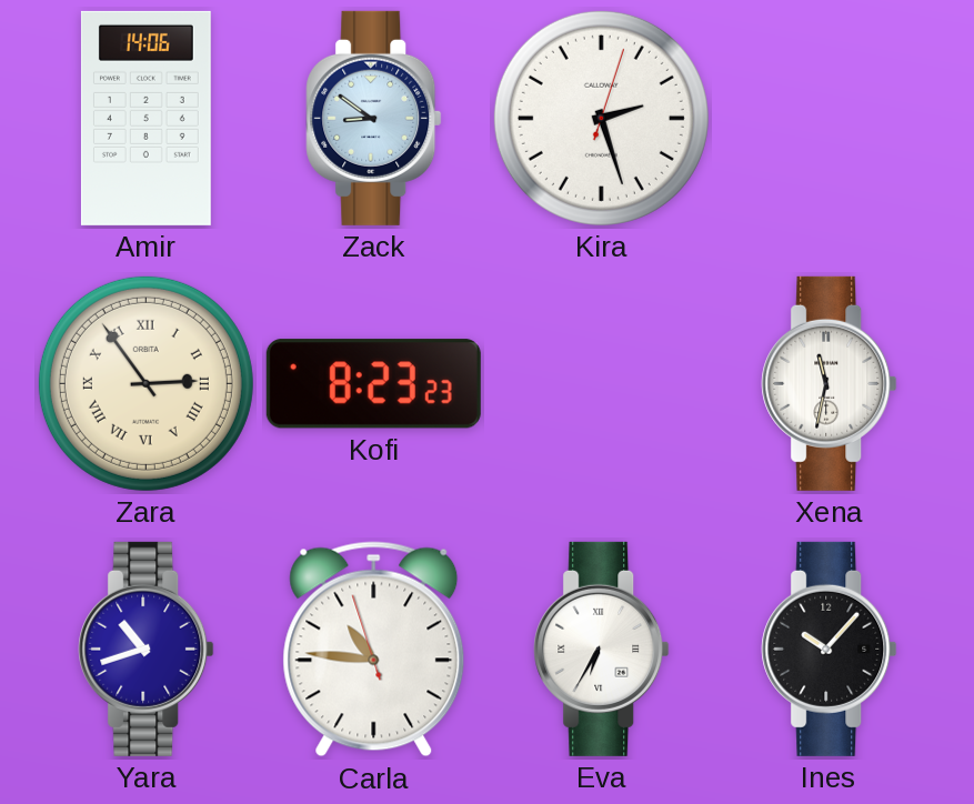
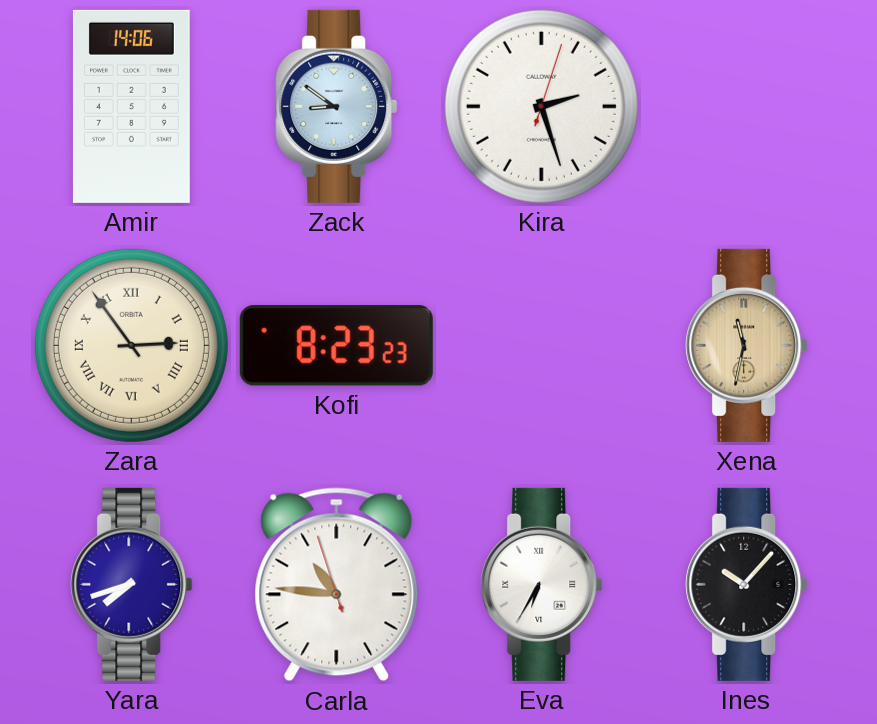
Xena dial: white -> champagne
Yara: 10:42 -> 7:42
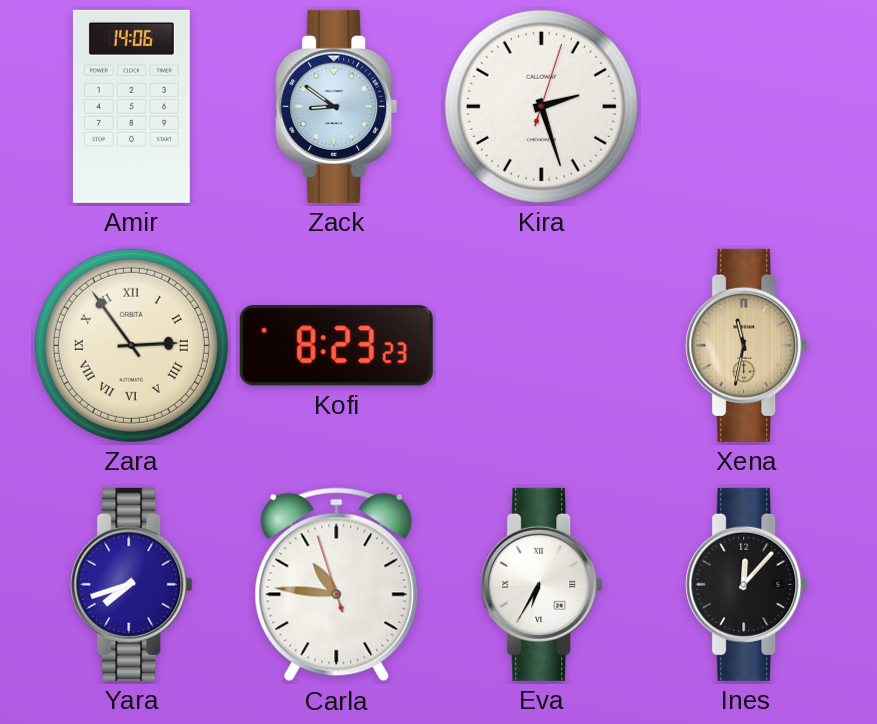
Ines: 10:07 -> 12:07
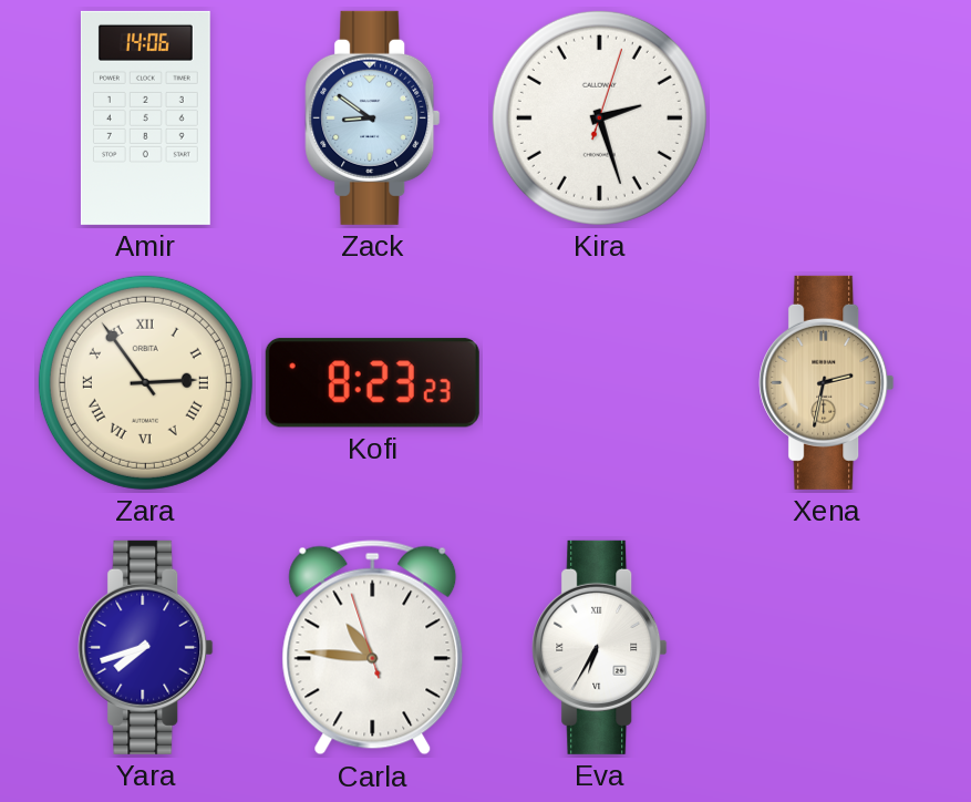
Xena: 11:32 -> 2:32
Ines: 12:07 -> none
